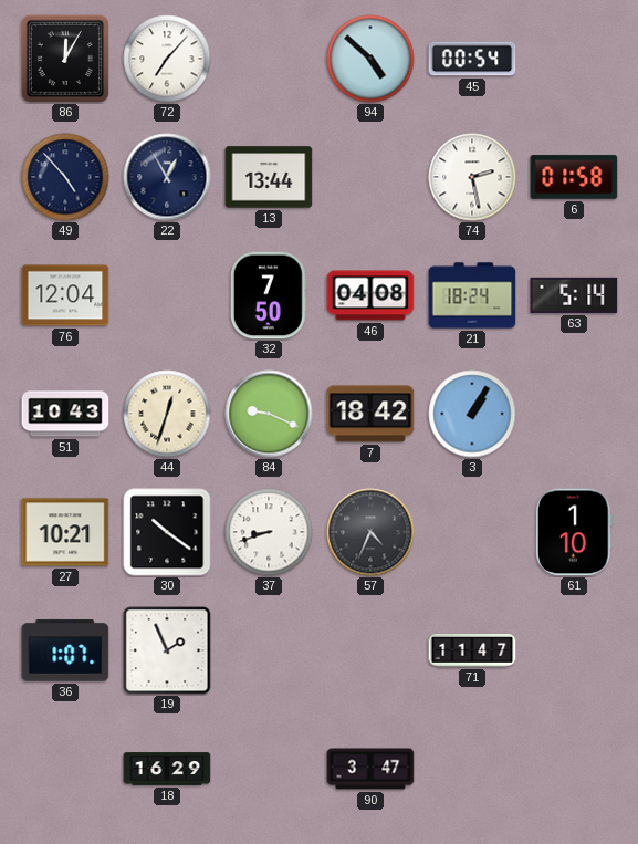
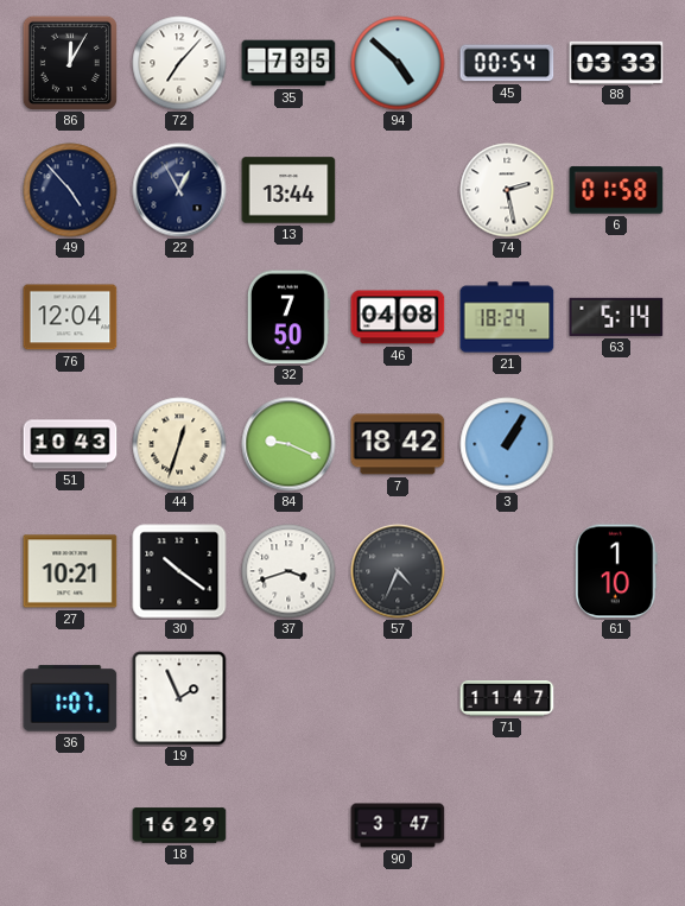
35: none -> 7:35
88: none -> 03:33
37: 8:42 -> 3:42
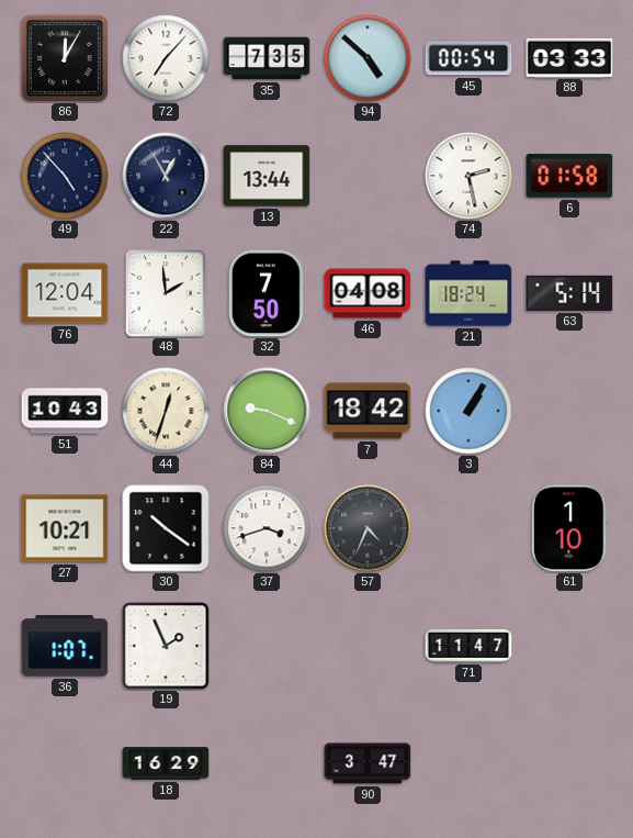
48: none -> 1:59
